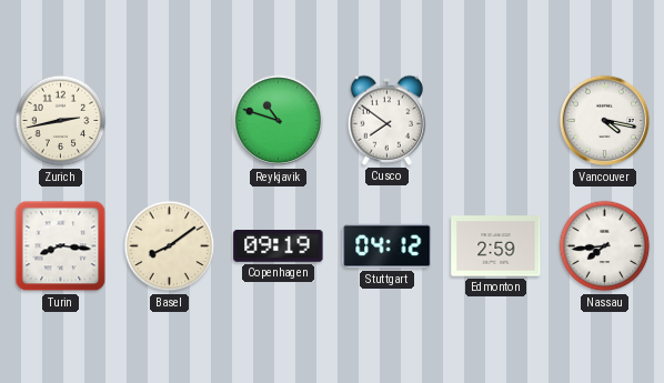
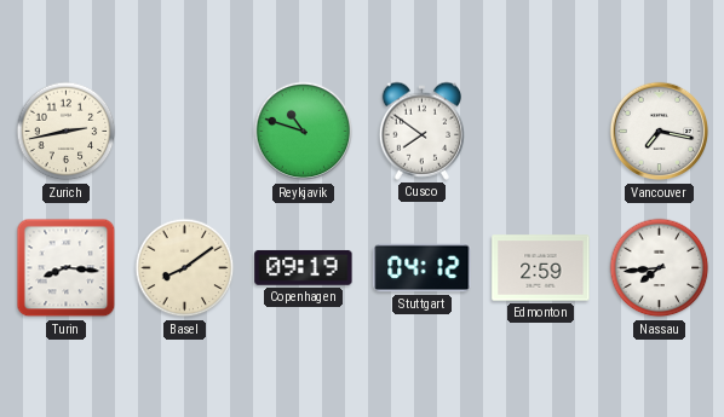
Vancouver: 4:17 -> 7:17
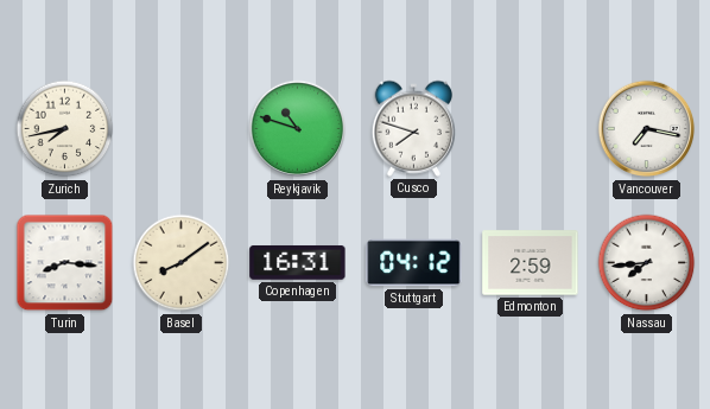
Zurich: 2:43 -> 7:43
Cusco: 7:51 -> 7:48
Copenhagen: 09:19 -> 16:31
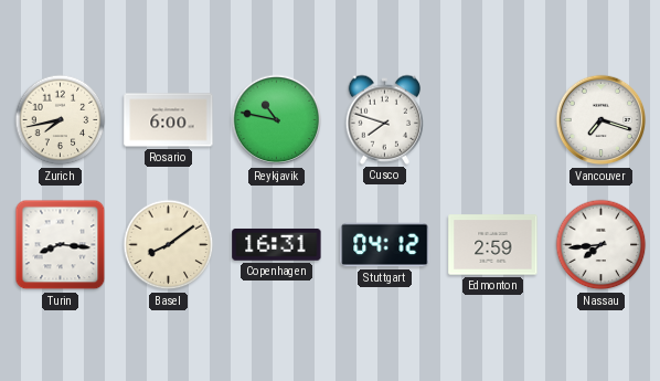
Rosario: none -> 6:00
Reykjavik: 10:48 -> 10:47
Vancouver: 7:17 -> 7:18
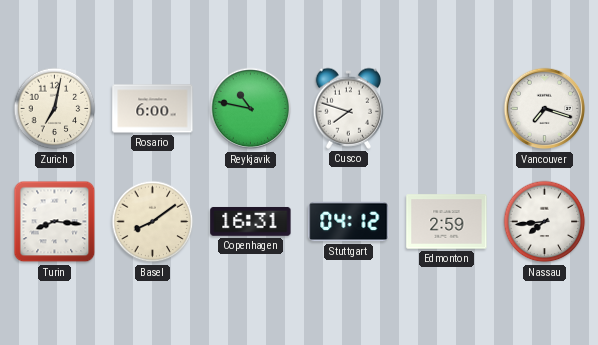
Zurich: 7:43 -> 7:02
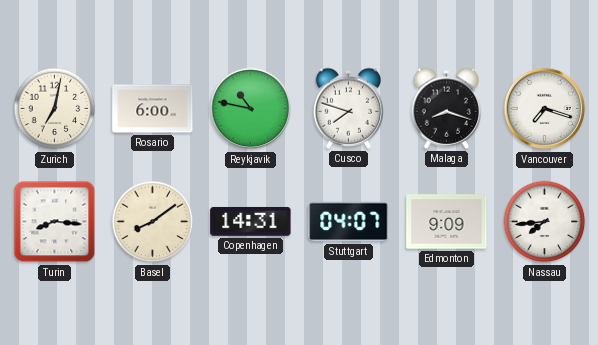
Malaga: none -> 8:18
Copenhagen: 16:31 -> 14:31
Stuttgart: 04:12 -> 04:07
Edmonton: 2:59 -> 9:09
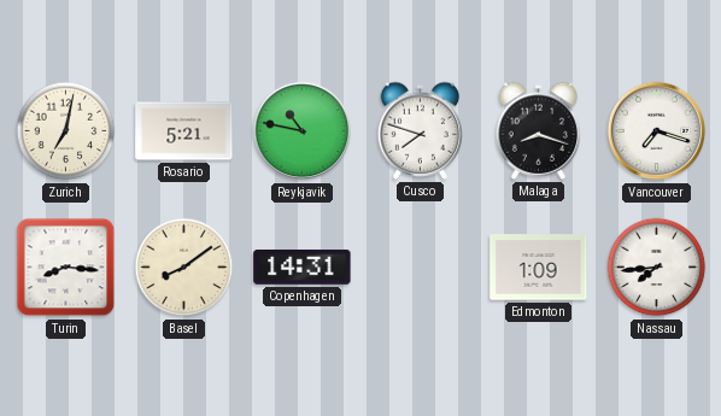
Rosario: 6:00 -> 5:21
Stuttgart: 04:07 -> none
Edmonton: 9:09 -> 1:09
